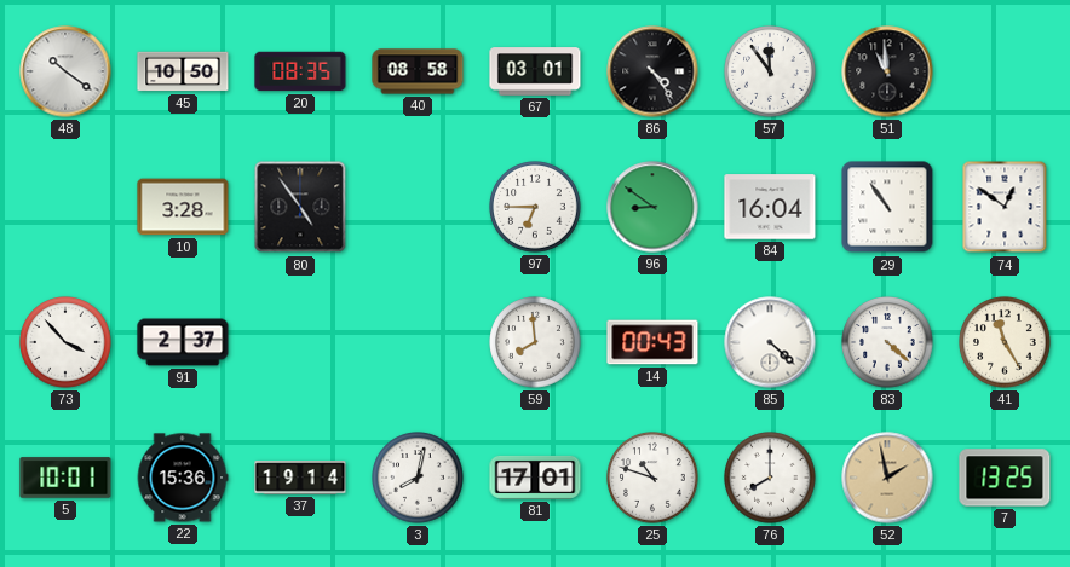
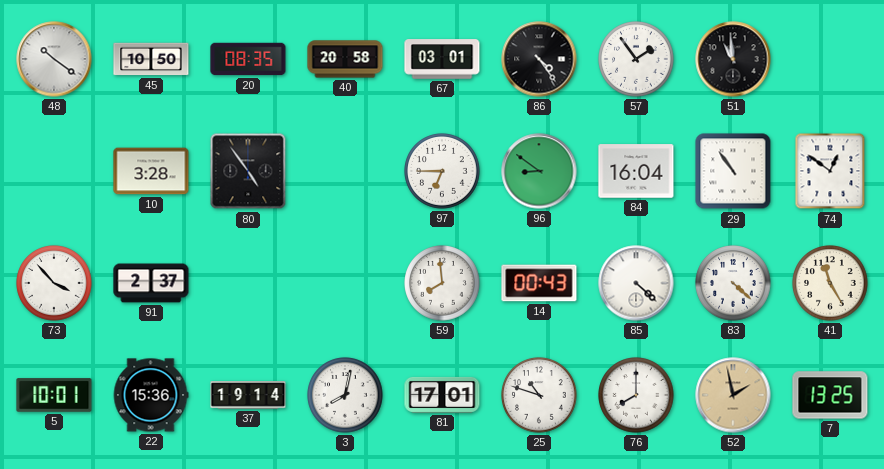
40: 08:58 -> 20:58
57: 11:54 -> 1:54
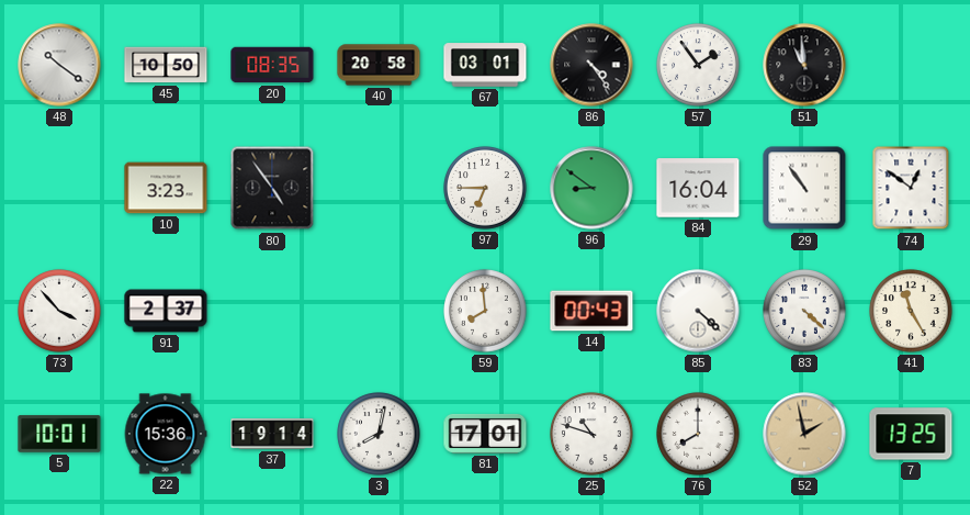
10: 3:28 -> 3:23
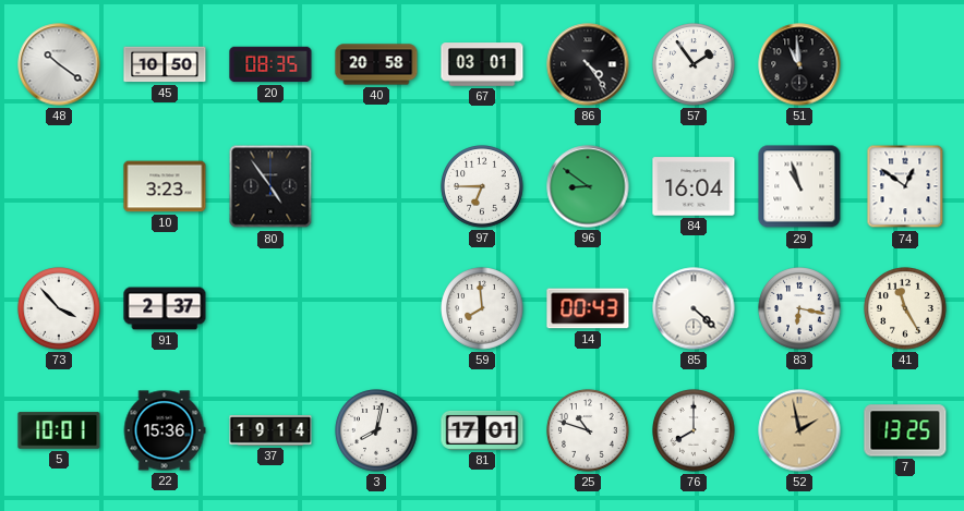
29: 10:54 -> 10:57
83: 4:22 -> 6:17
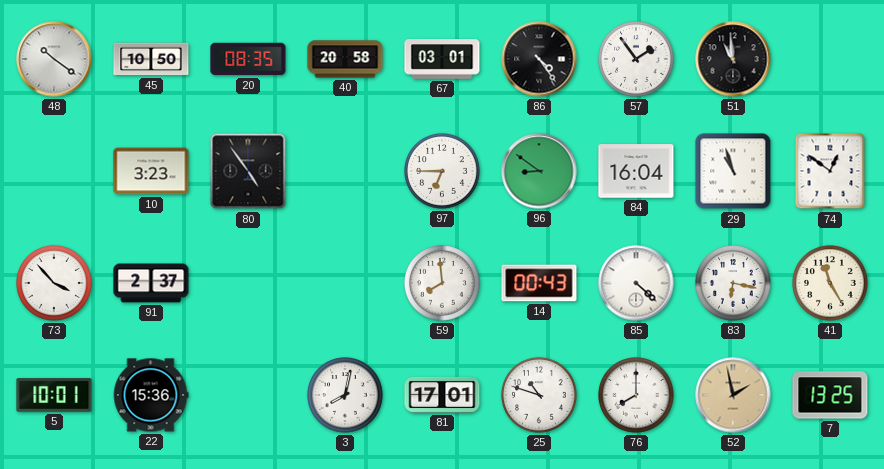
37: 19:14 -> none
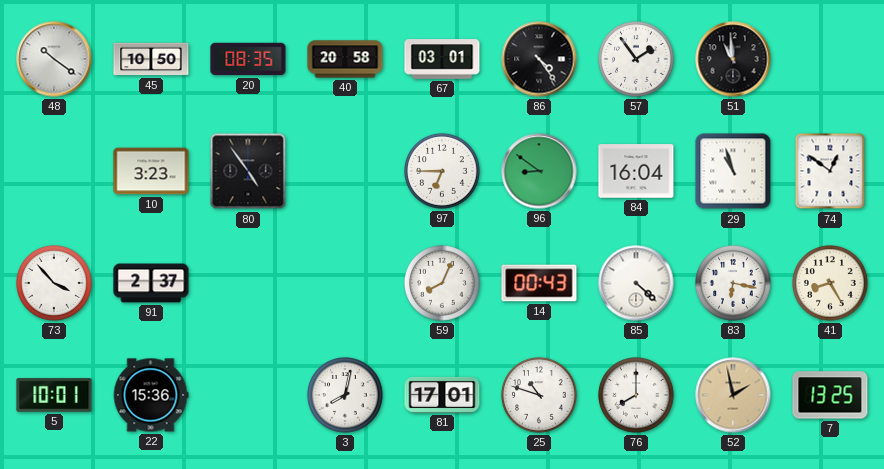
59: 7:59 -> 8:04
41: 11:25 -> 8:25
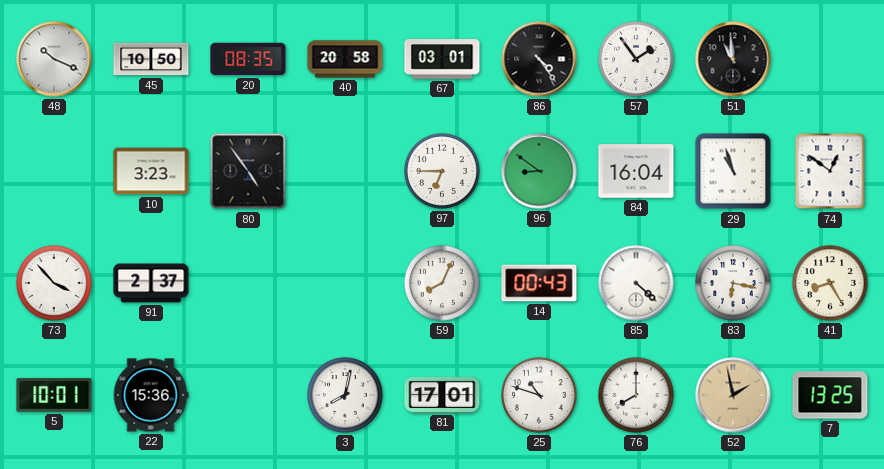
48: 10:21 -> 10:19
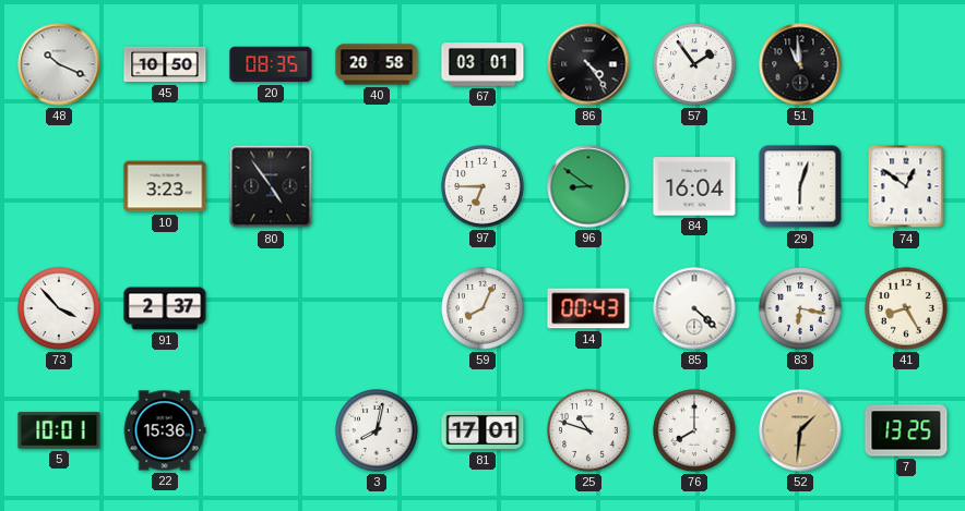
29: 10:57 -> 6:03
52: 1:58 -> 1:31
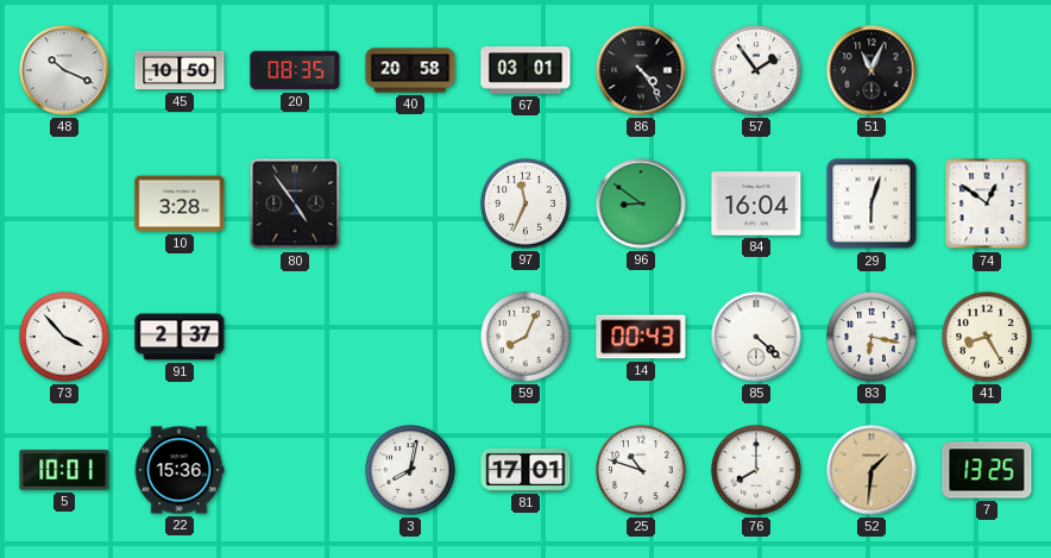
51: 10:59 -> 11:04
10: 3:23 -> 3:28
97: 6:45 -> 11:34
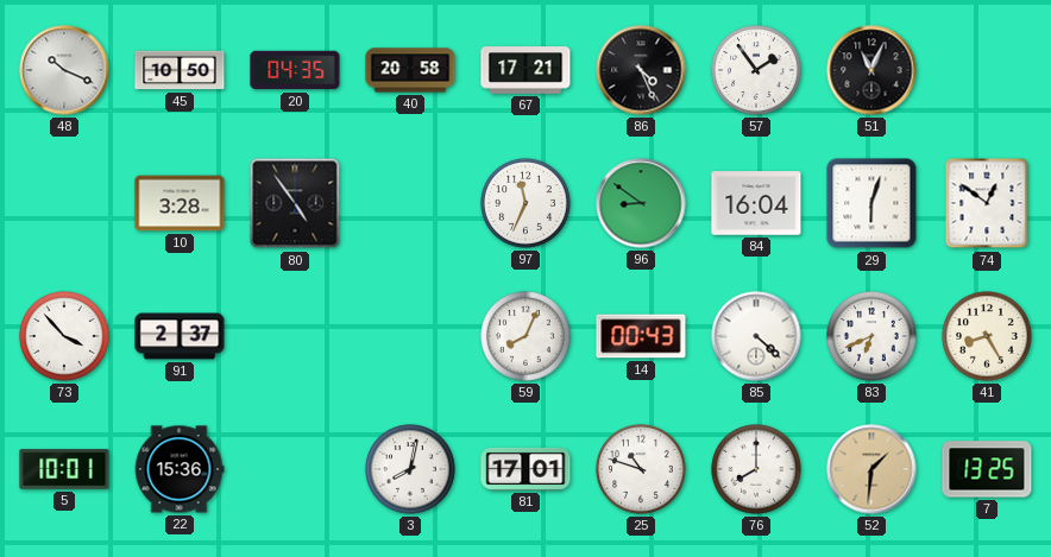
20: 08:35 -> 04:35
67: 03:01 -> 17:21
86: 4:24 -> 4:26
83: 6:17 -> 6:41
